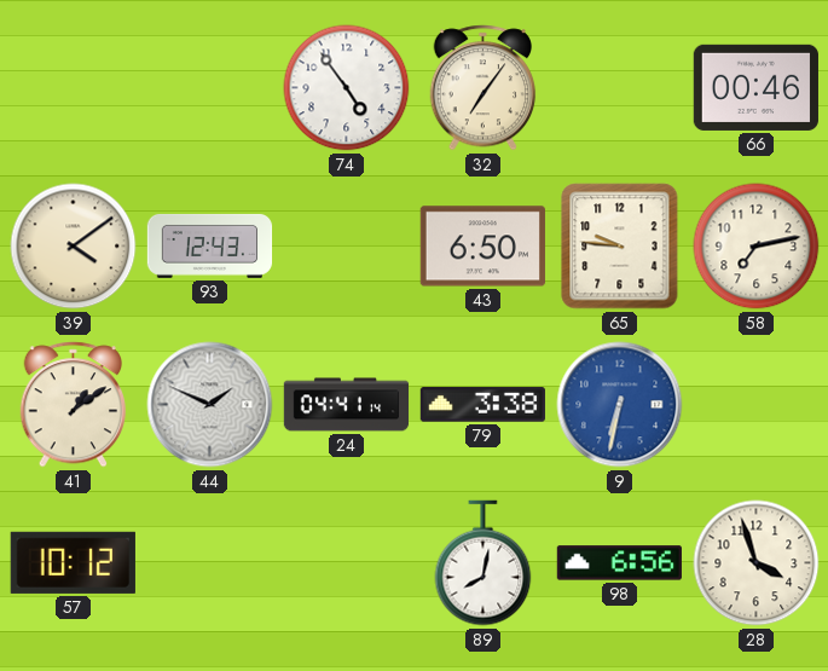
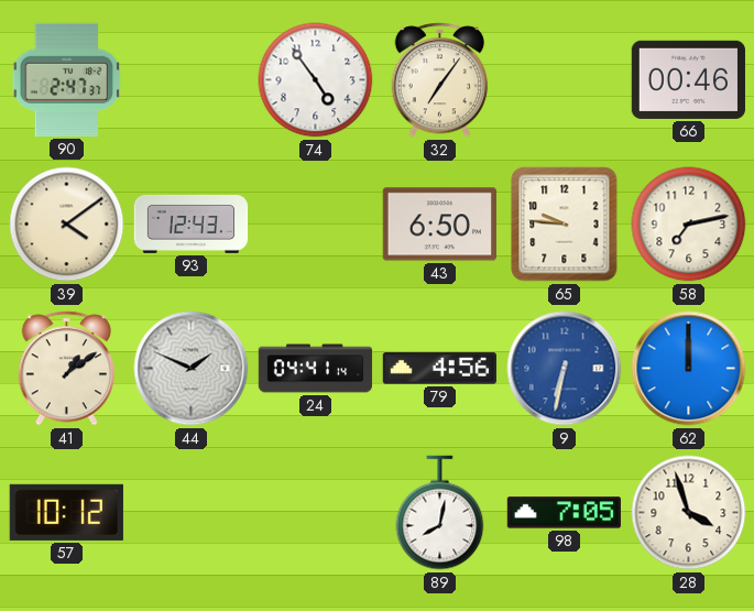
90: none -> 2:47
79: 3:38 -> 4:56
62: none -> 12:00
98: 6:56 -> 7:05
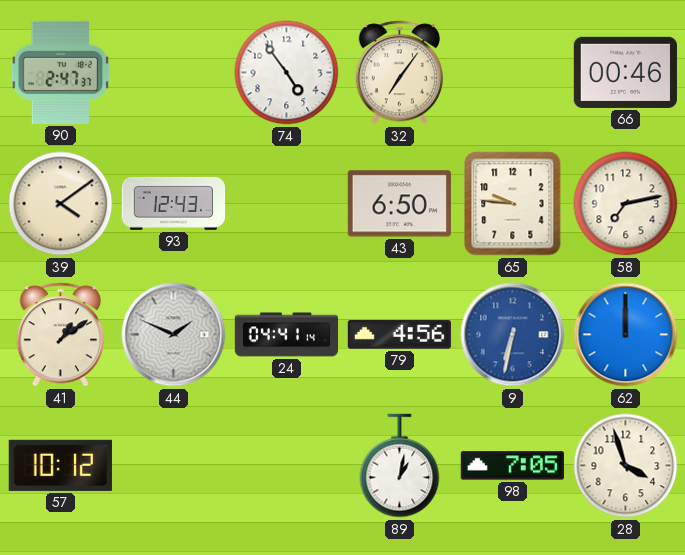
89: 8:02 -> 1:02
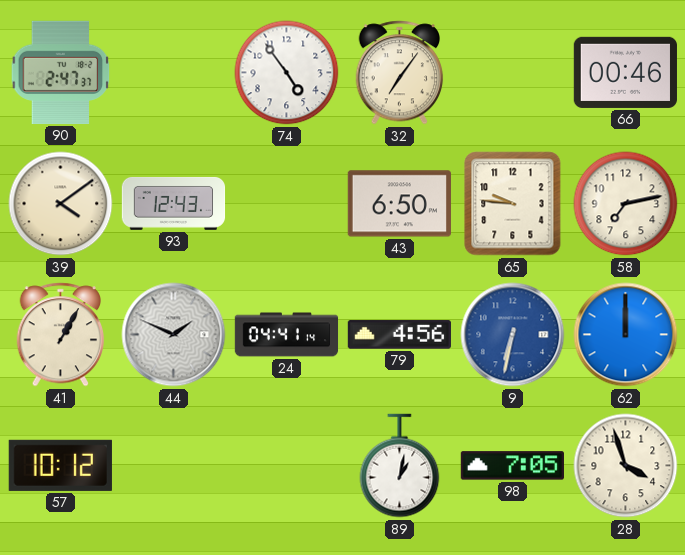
41: 1:09 -> 1:05
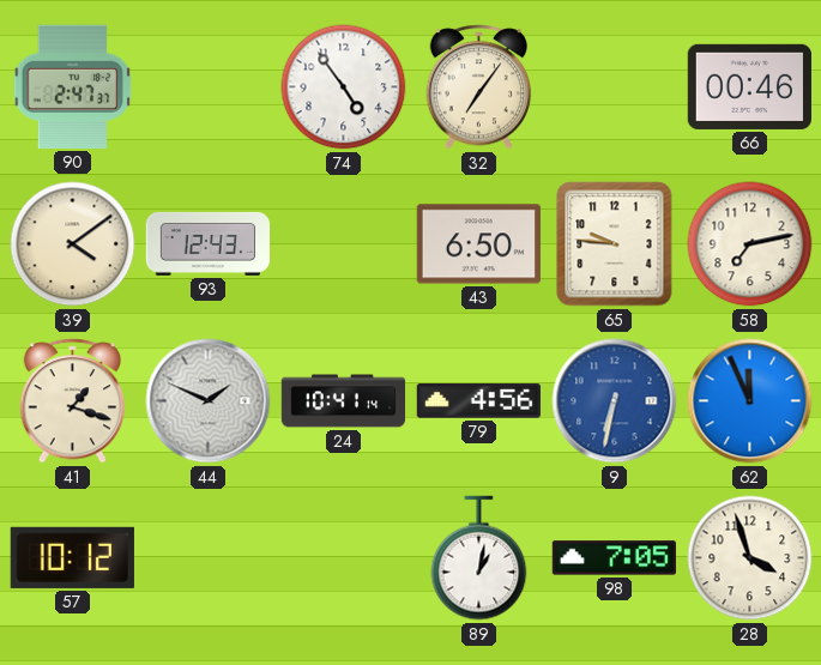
41: 1:05 -> 1:18
24: 04:41 -> 10:41
62: 12:00 -> 11:56
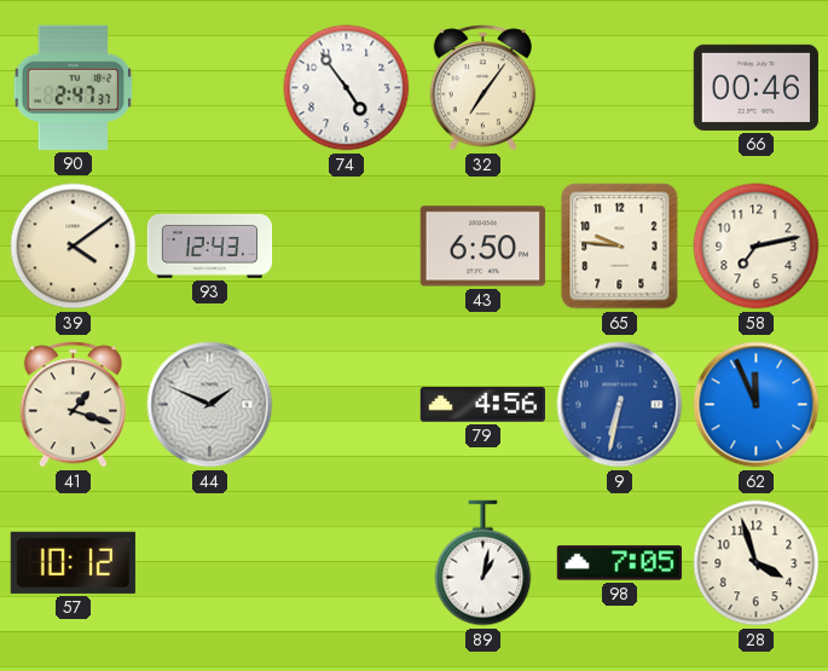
24: 10:41 -> none
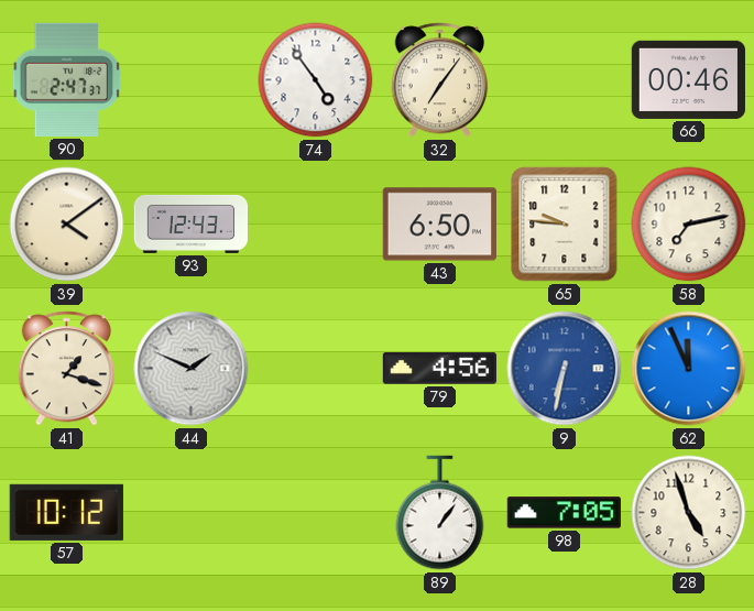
89: 1:02 -> 1:06
28: 3:57 -> 4:57
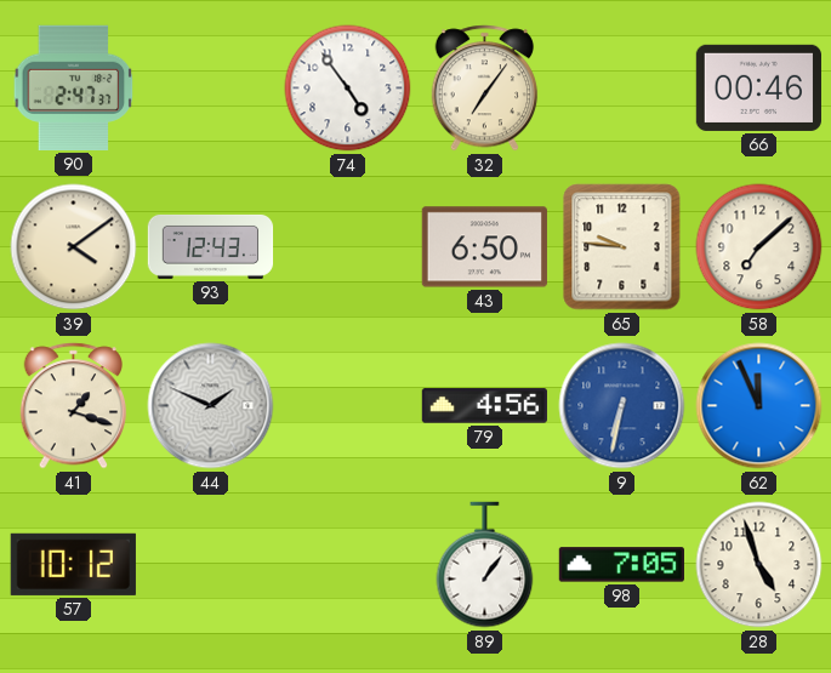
58: 7:13 -> 7:08
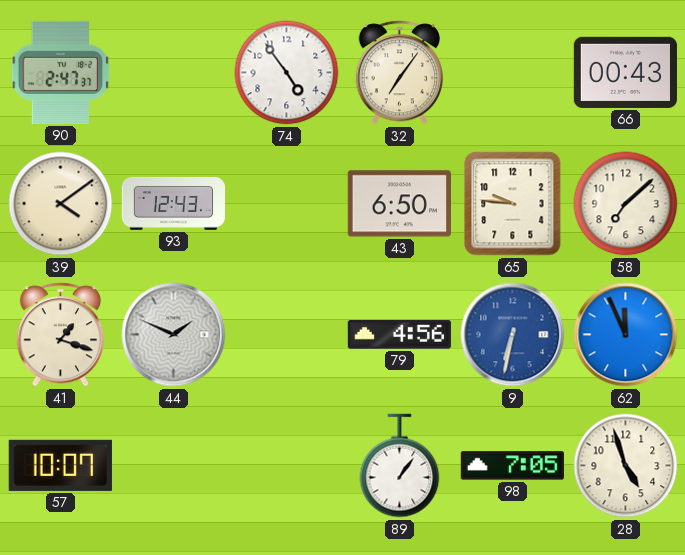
66: 00:46 -> 00:43
57: 10:12 -> 10:07
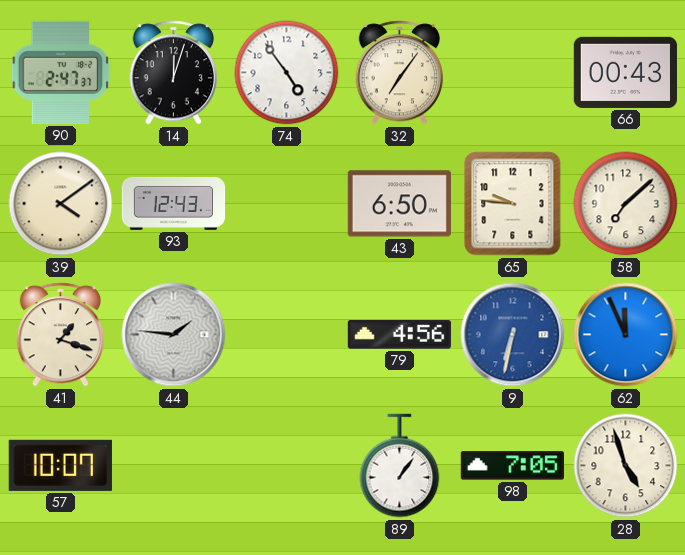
14: none -> 12:03
44: 1:49 -> 1:46
